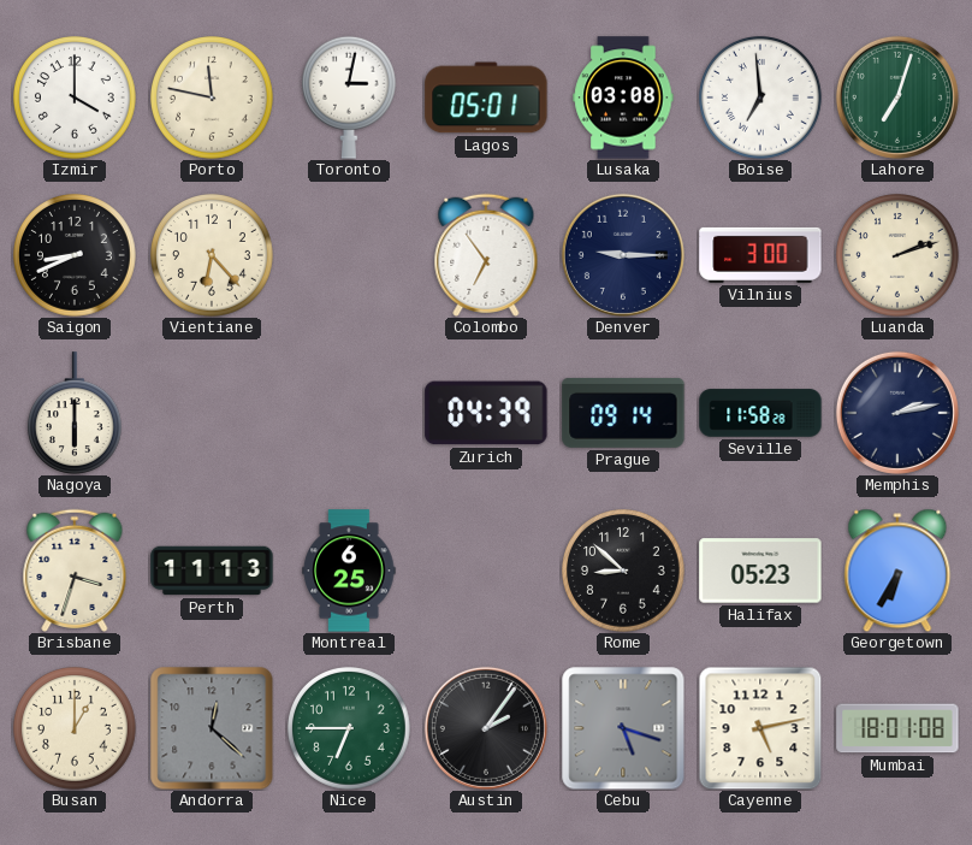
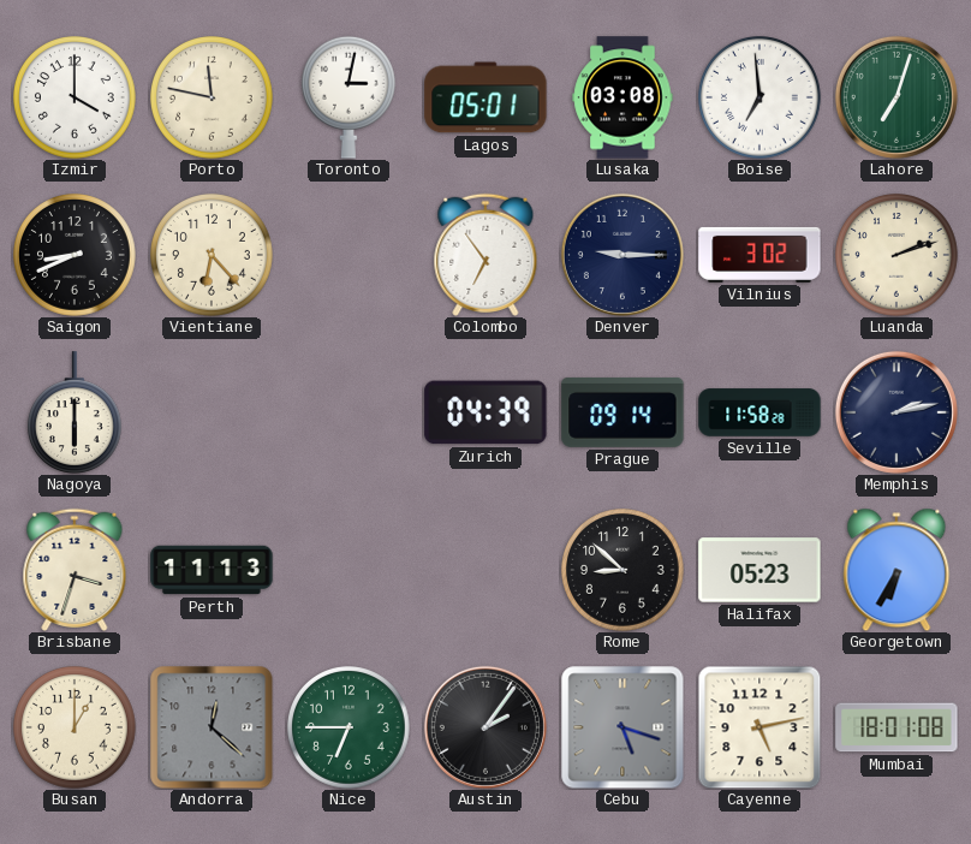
Vilnius: 3:00 -> 3:02
Montreal: 6:25 -> none
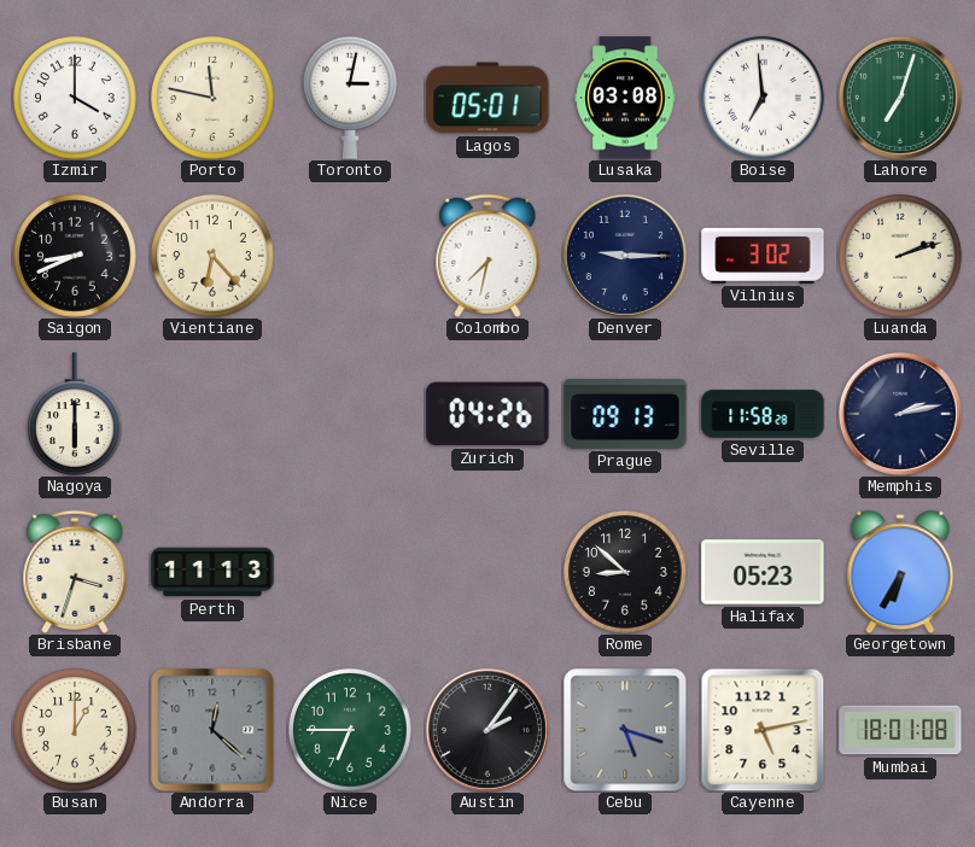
Colombo: 6:54 -> 7:32
Zurich: 04:39 -> 04:26
Prague: 09:14 -> 09:13
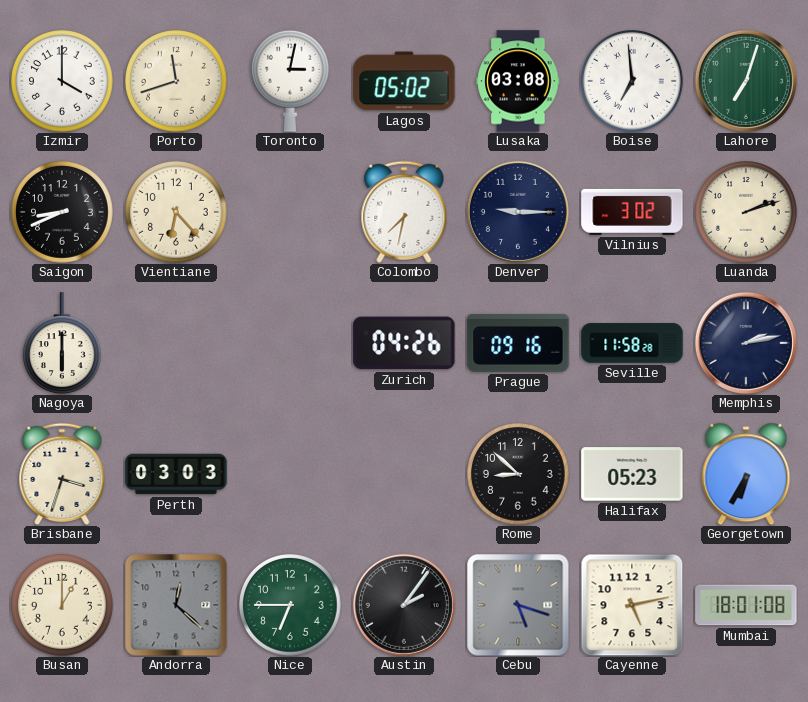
Porto: 11:47 -> 11:42
Lagos: 05:01 -> 05:02
Prague: 09:13 -> 09:16
Perth: 11:13 -> 03:03
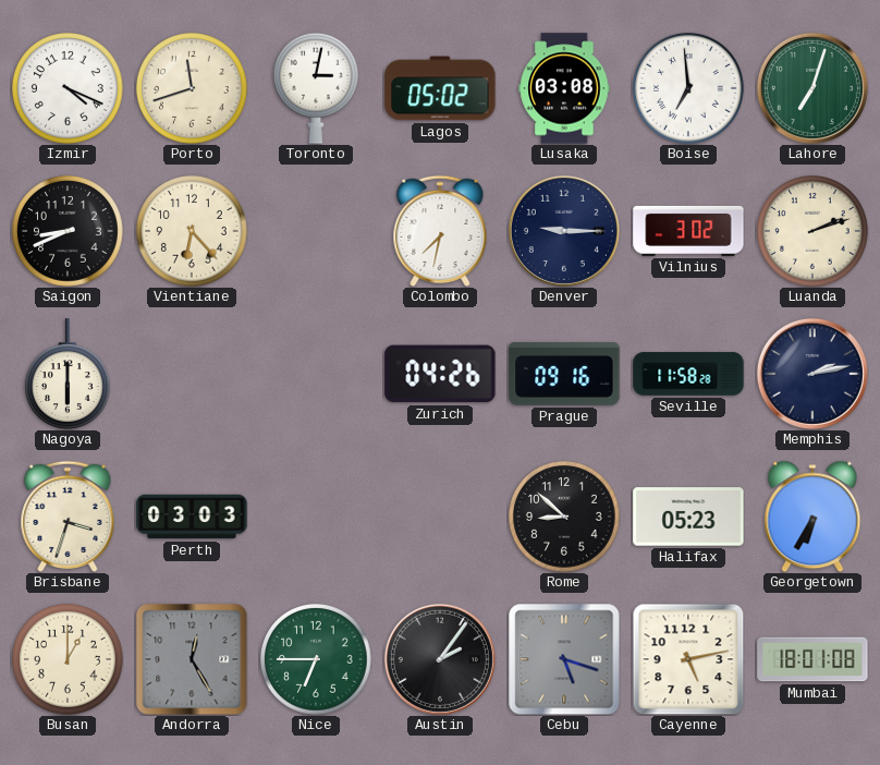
Izmir: 4:00 -> 4:19
Andorra: 12:22 -> 12:25
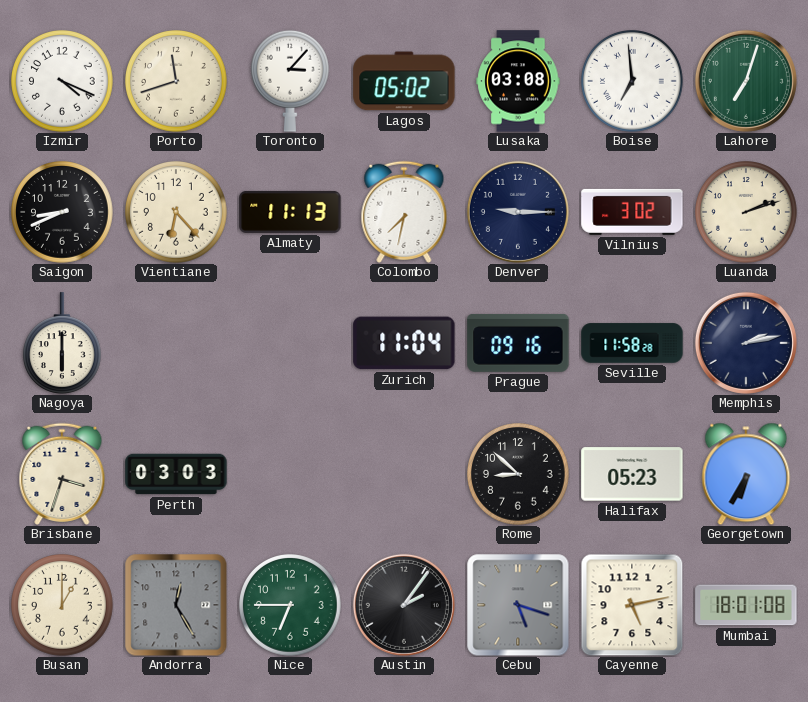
Toronto: 3:02 -> 3:07
Almaty: none -> 11:13
Zurich: 04:26 -> 11:04
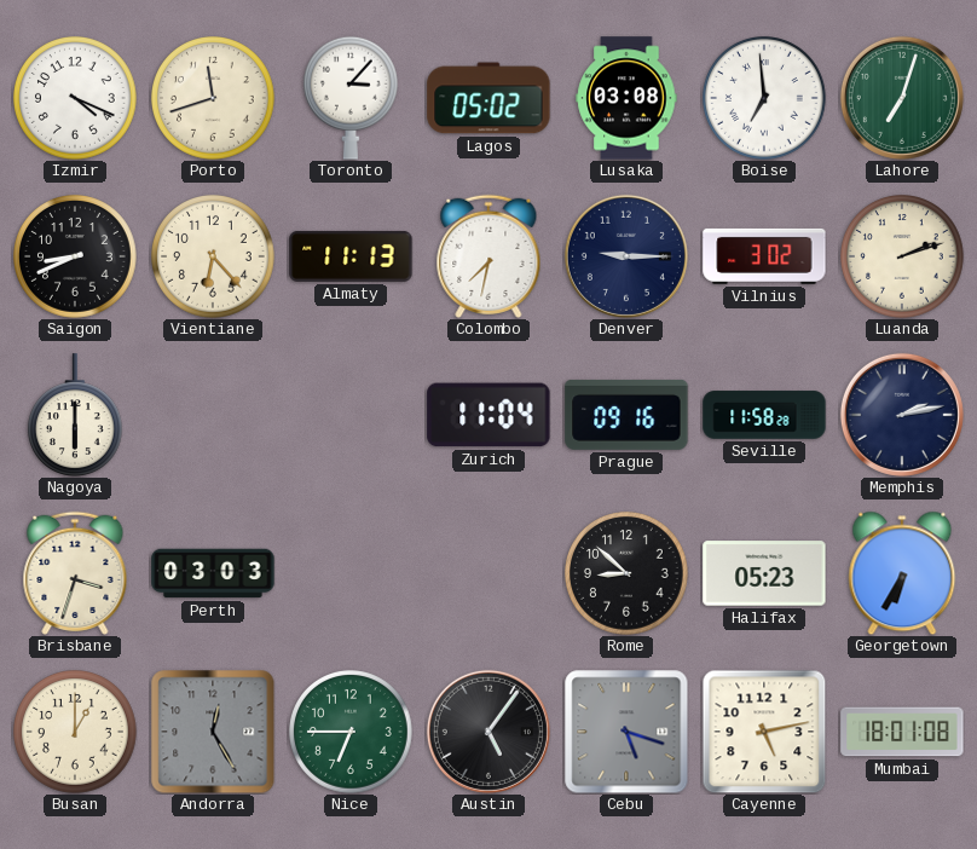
Austin: 2:06 -> 5:06
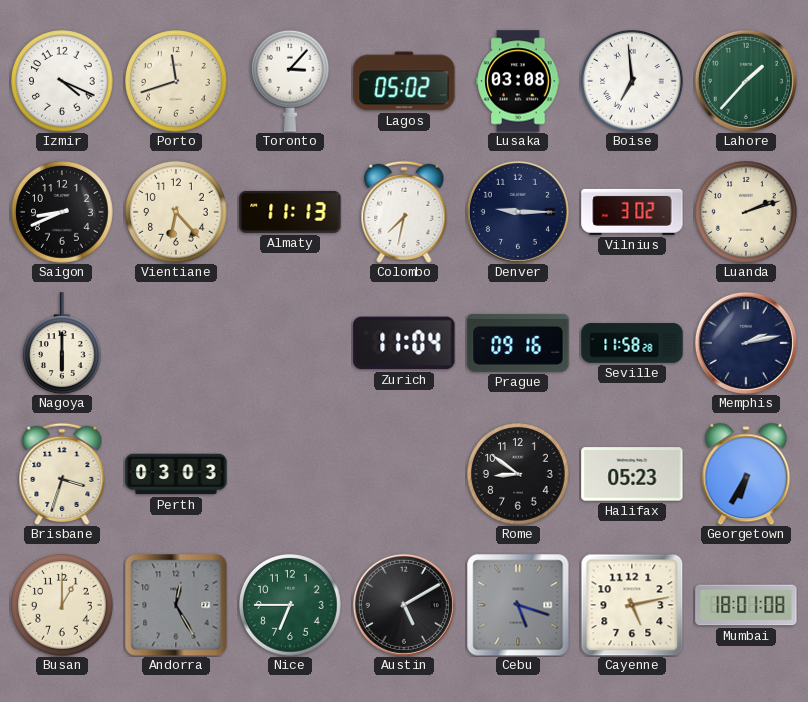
Lahore: 7:03 -> 1:37
Rome: 8:52 -> 8:51
Austin: 5:06 -> 5:10
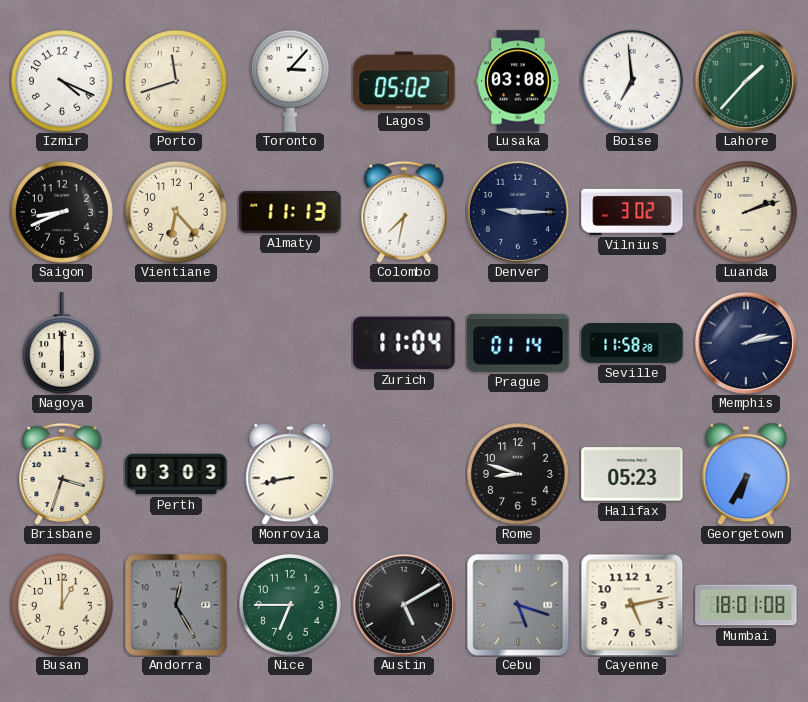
Prague: 09:16 -> 01:14
Monrovia: none -> 8:43
Rome: 8:51 -> 8:48
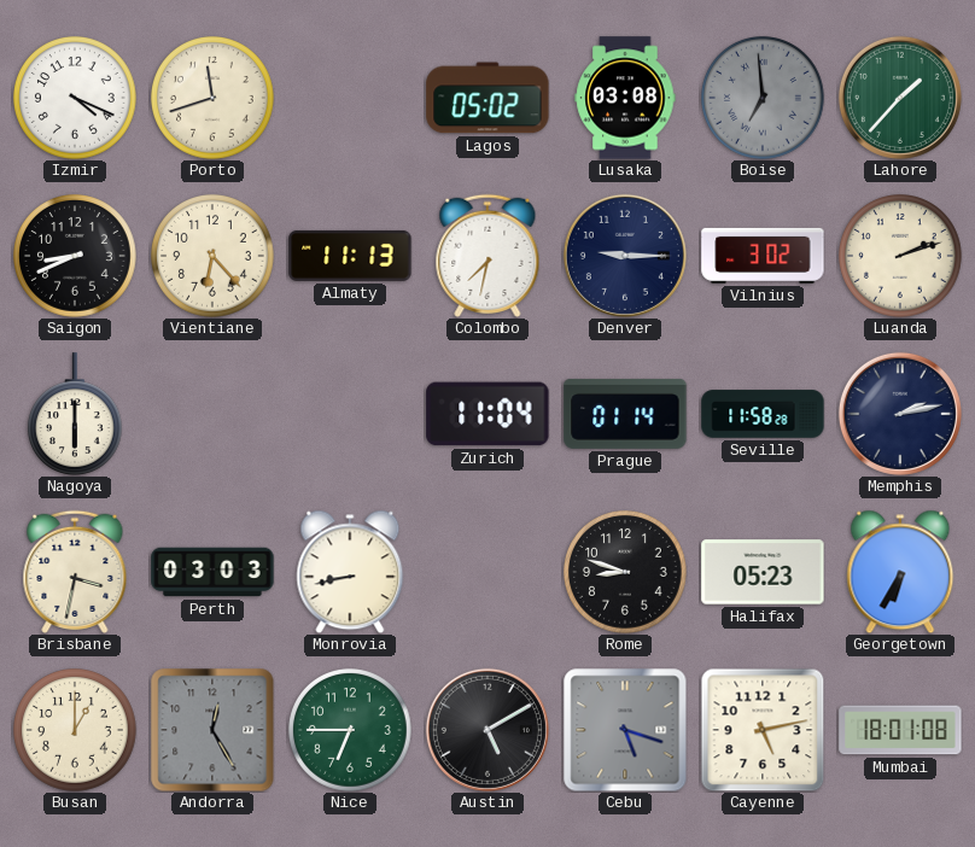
Toronto: 3:07 -> none
Boise dial: white -> grey
Brisbane: 3:33 -> 3:32
